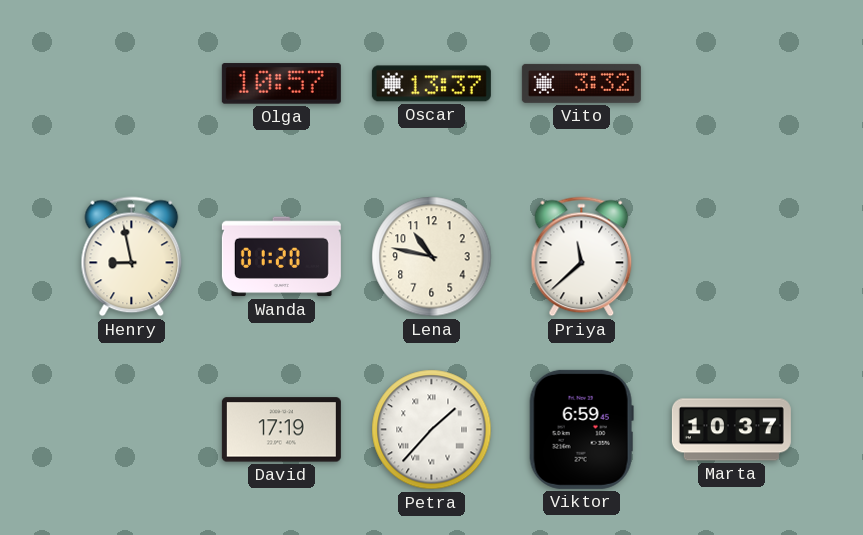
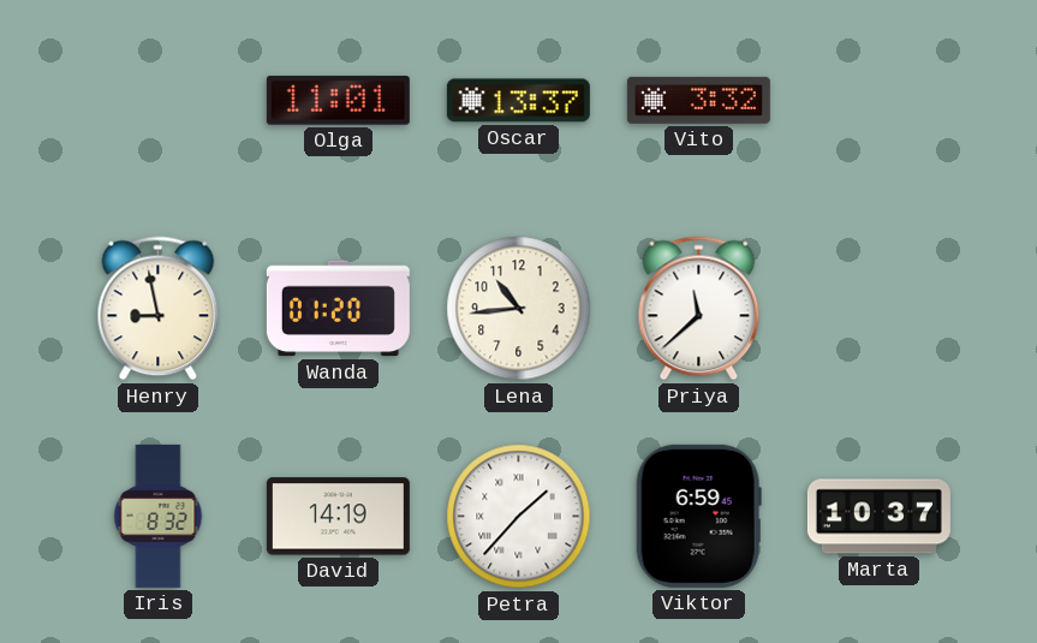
Olga: 10:57 -> 11:01
Lena: 10:47 -> 10:44
Iris: none -> 8:32
David: 17:19 -> 14:19
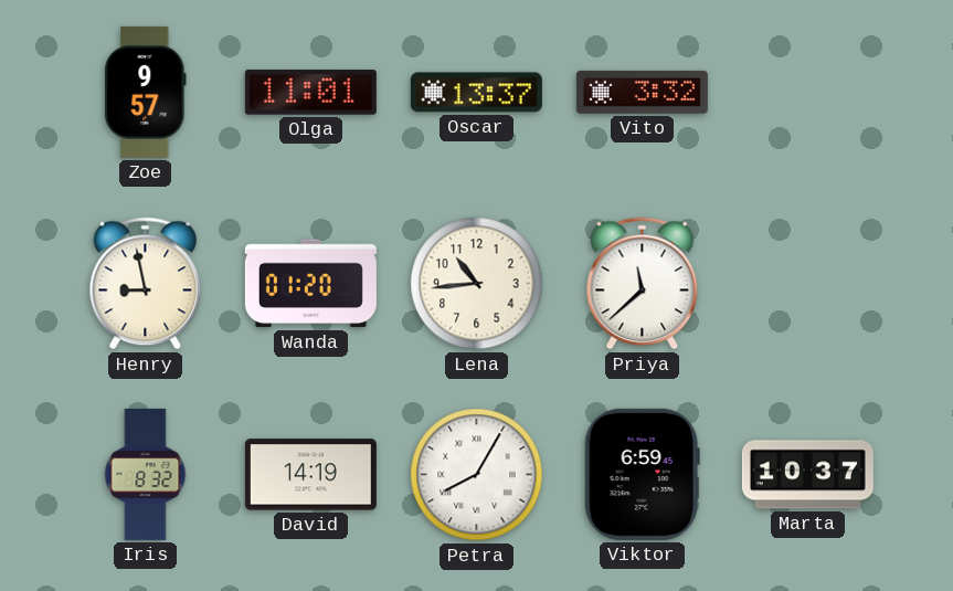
Zoe: none -> 9:57
Petra: 1:37 -> 8:05
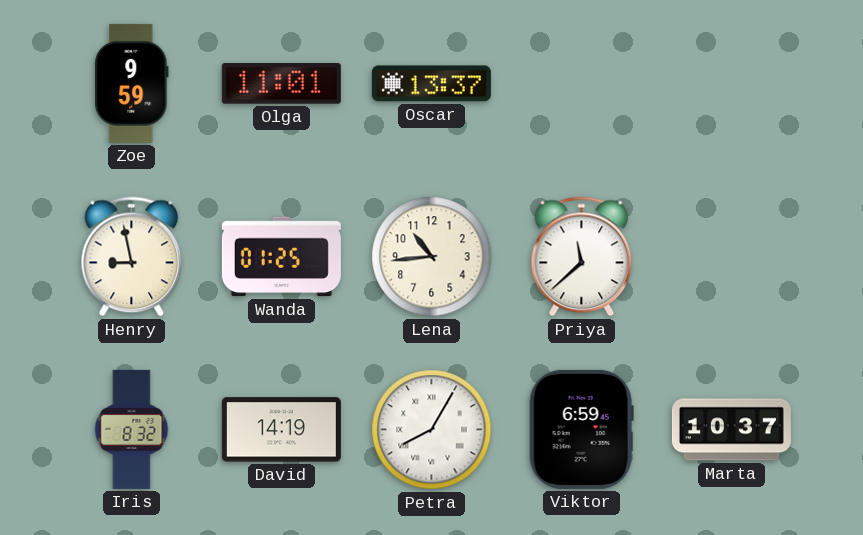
Zoe: 9:57 -> 9:59
Vito: 3:32 -> none
Wanda: 01:20 -> 01:25
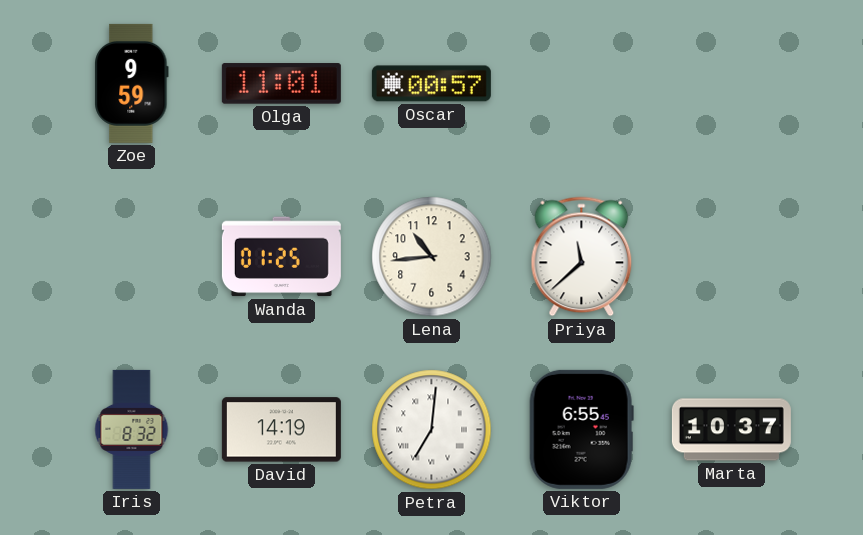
Oscar: 13:37 -> 00:57
Henry: 8:58 -> none
Petra: 8:05 -> 7:01
Viktor: 6:59 -> 6:55
